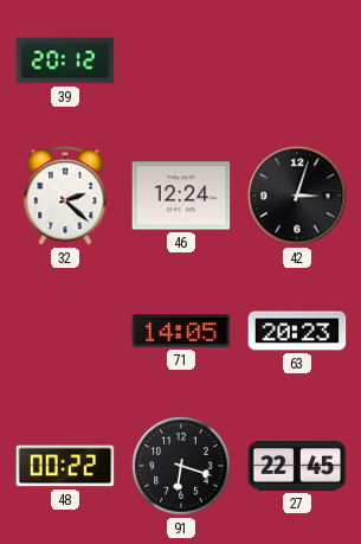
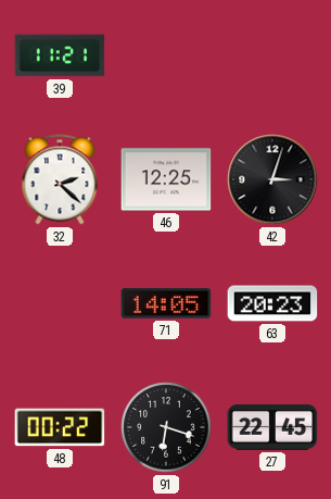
39: 20:12 -> 11:21
46: 12:24 -> 12:25
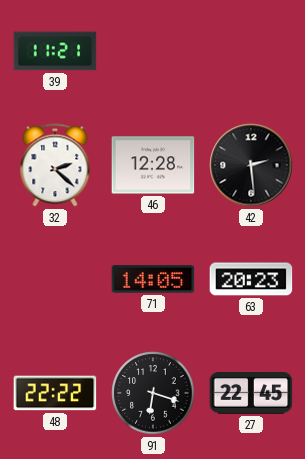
46: 12:25 -> 12:28
42: 3:03 -> 2:29
48: 00:22 -> 22:22
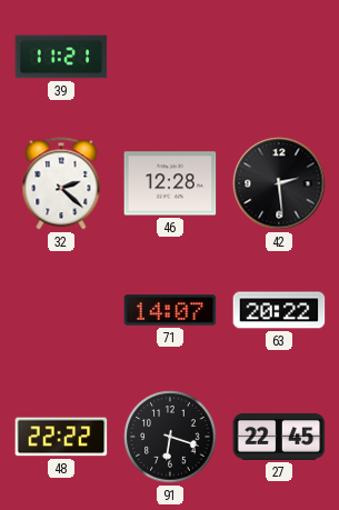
71: 14:05 -> 14:07
63: 20:23 -> 20:22
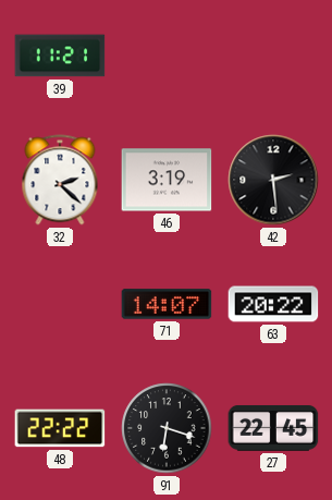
46: 12:28 -> 3:19
